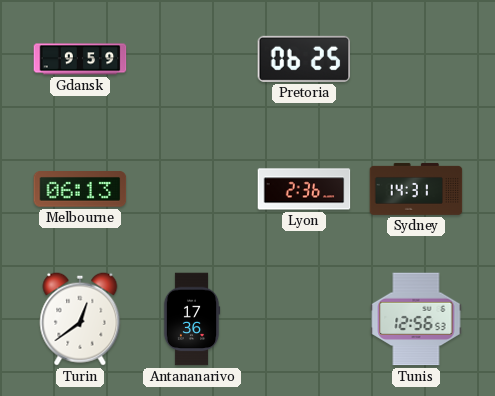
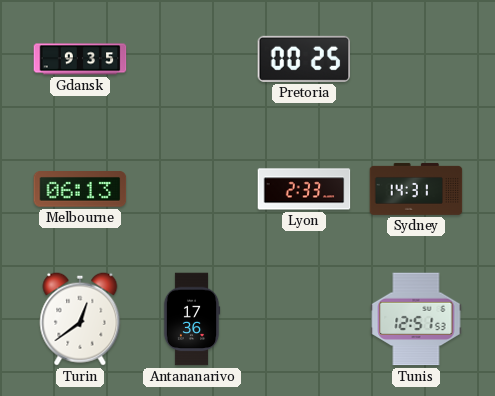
Gdansk: 9:59 -> 9:35
Pretoria: 06:25 -> 00:25
Lyon: 2:36 -> 2:33
Tunis: 12:56 -> 12:51
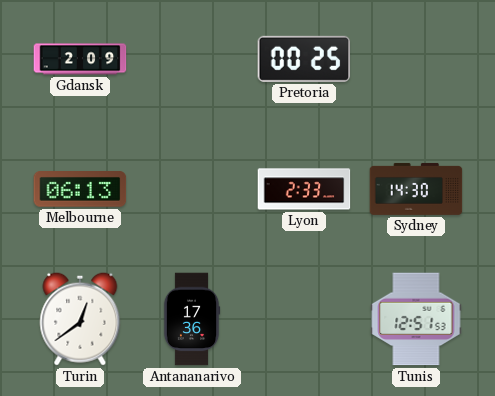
Gdansk: 9:35 -> 2:09
Sydney: 14:31 -> 14:30
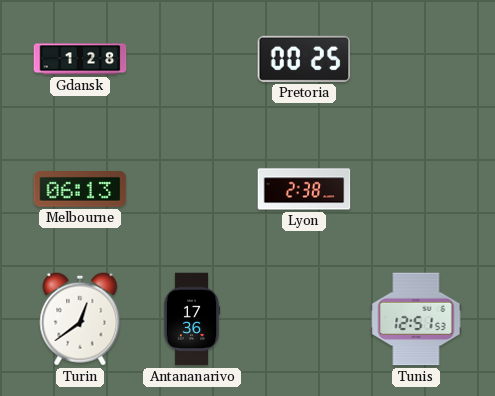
Gdansk: 2:09 -> 1:28
Lyon: 2:33 -> 2:38
Sydney: 14:30 -> none
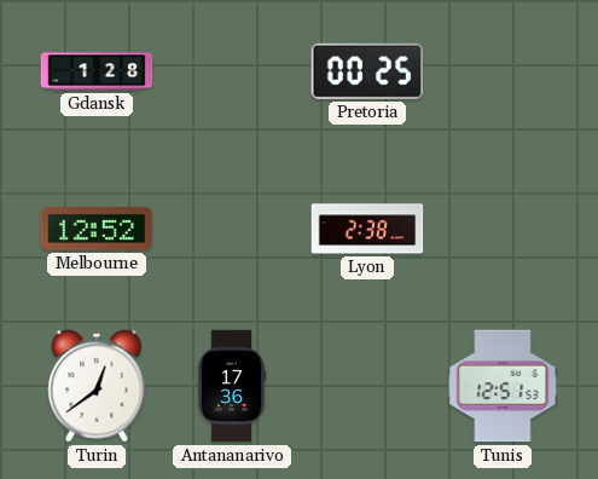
Melbourne: 06:13 -> 12:52
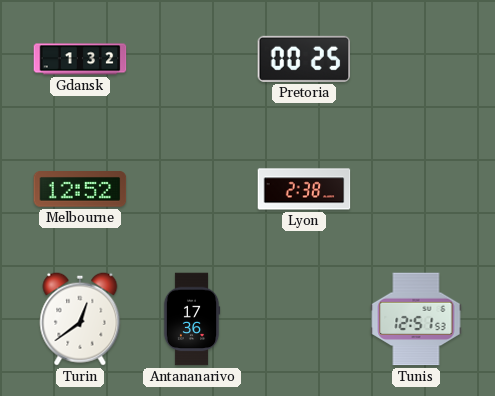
Gdansk: 1:28 -> 1:32
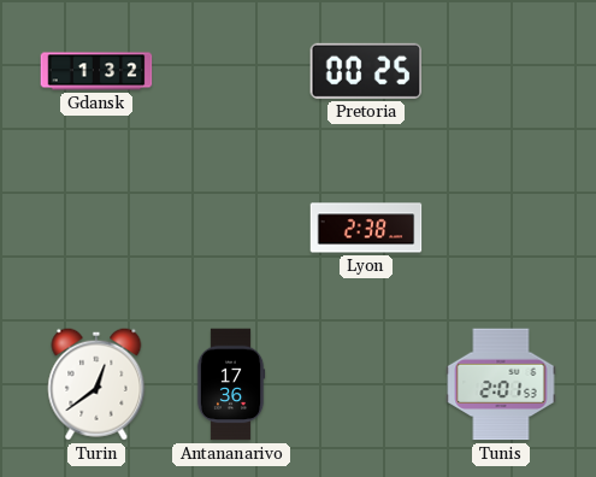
Melbourne: 12:52 -> none
Tunis: 12:51 -> 2:01
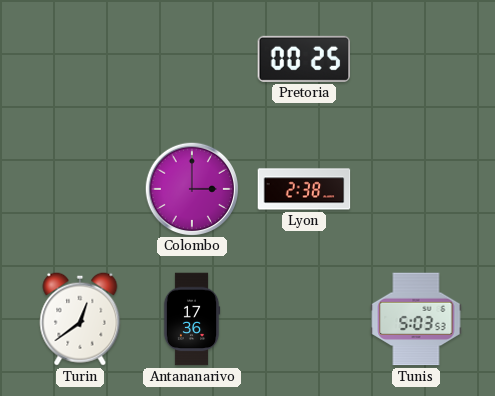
Gdansk: 1:32 -> none
Colombo: none -> 3:00
Tunis: 2:01 -> 5:03
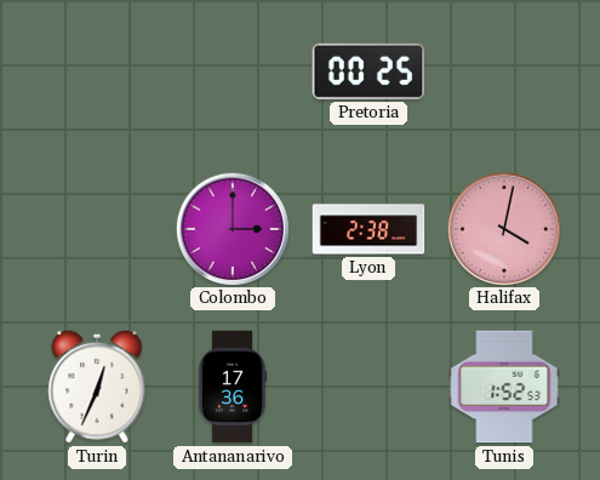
Halifax: none -> 4:02
Turin: 12:39 -> 12:34
Tunis: 5:03 -> 1:52
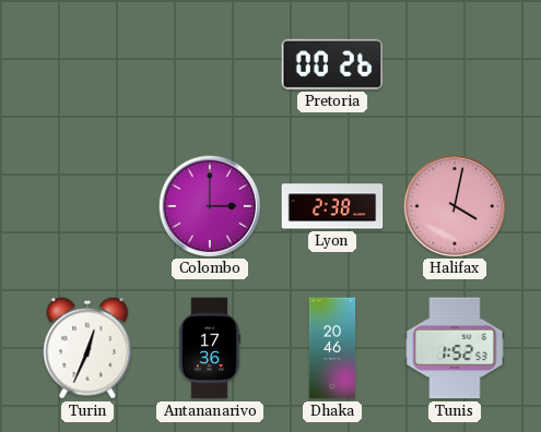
Pretoria: 00:25 -> 00:26
Dhaka: none -> 20:46
